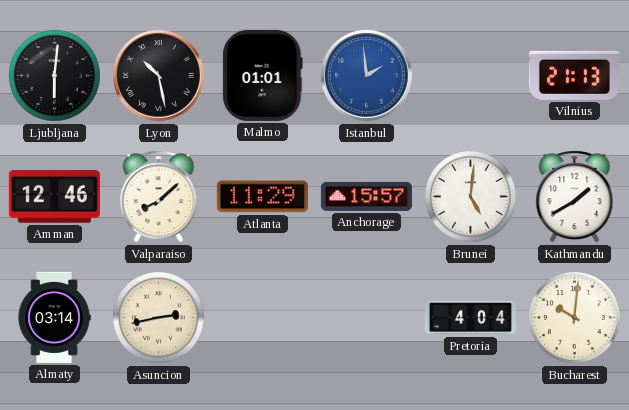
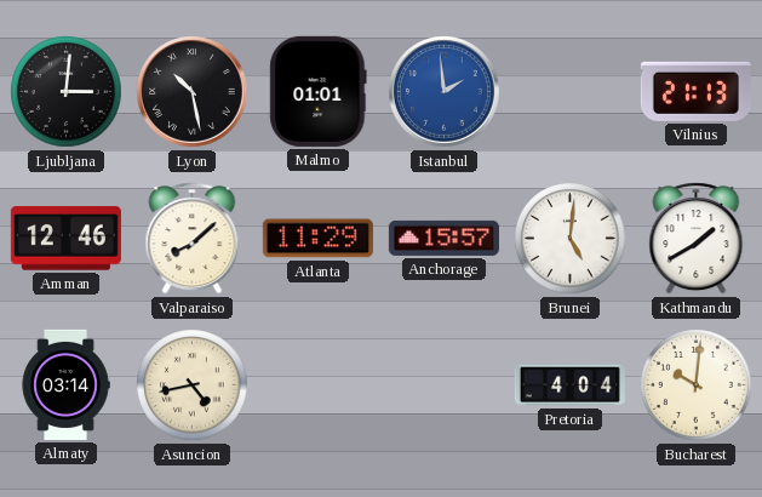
Ljubljana: 6:01 -> 3:01
Asuncion: 2:43 -> 4:43
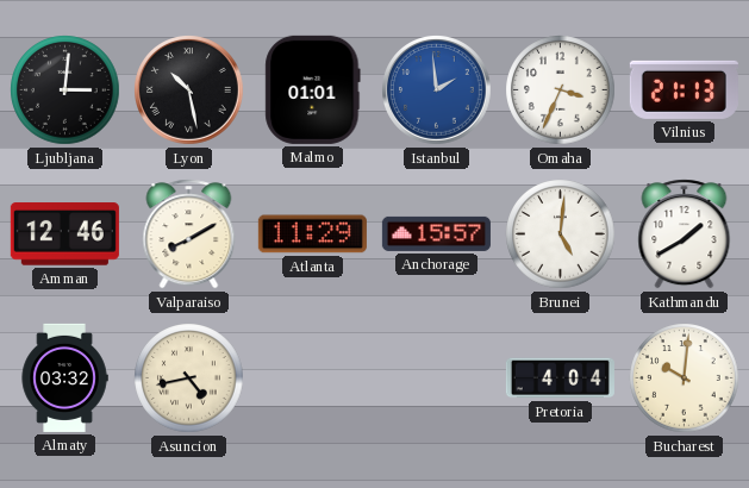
Omaha: none -> 3:34
Valparaiso: 8:08 -> 8:10
Almaty: 03:14 -> 03:32
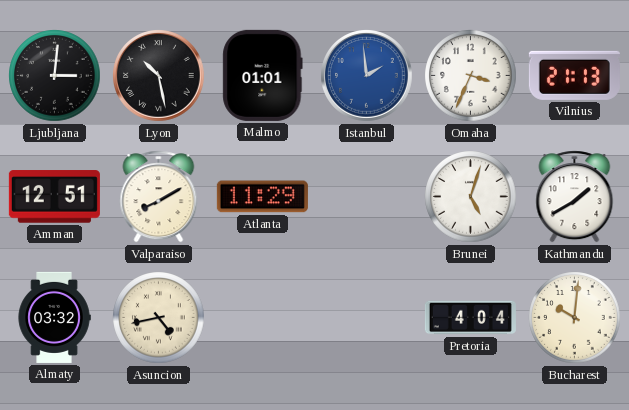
Amman: 12:46 -> 12:51
Anchorage: 15:57 -> none
Brunei: 5:01 -> 5:03
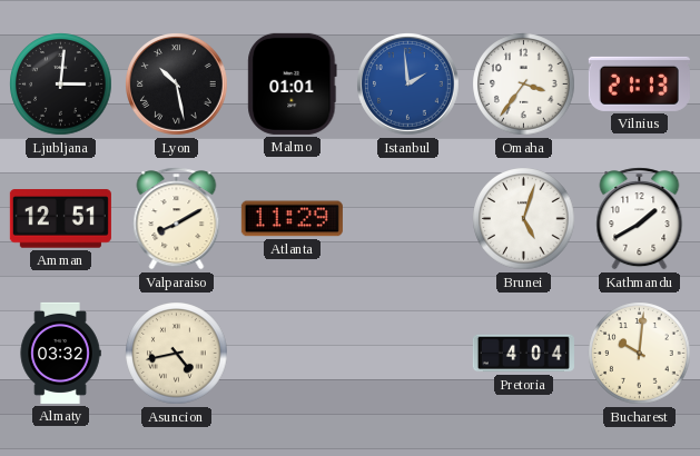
Omaha: 3:34 -> 3:36
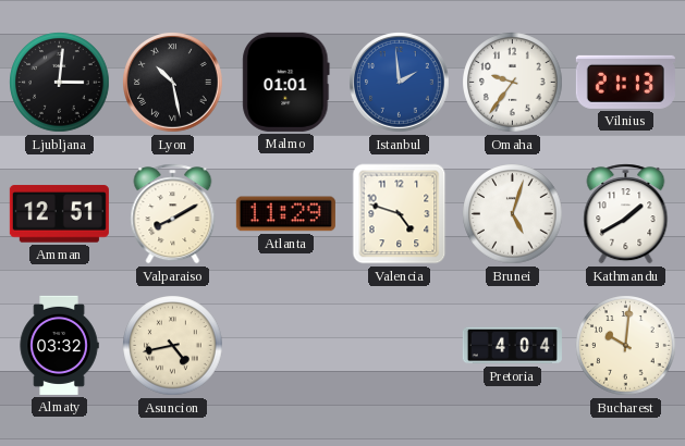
Omaha: 3:36 -> 9:36
Valencia: none -> 4:48
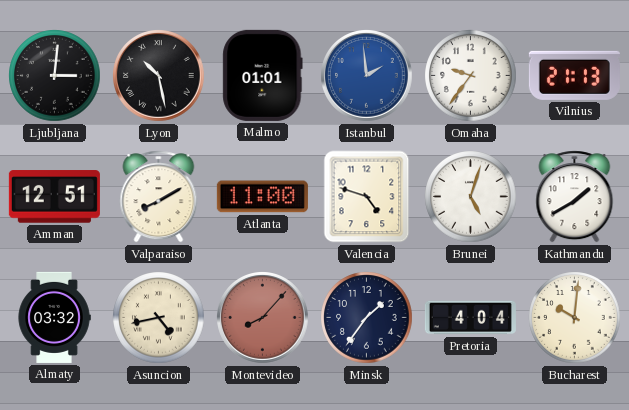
Atlanta: 11:29 -> 11:00
Montevideo: none -> 8:07
Minsk: none -> 1:36
